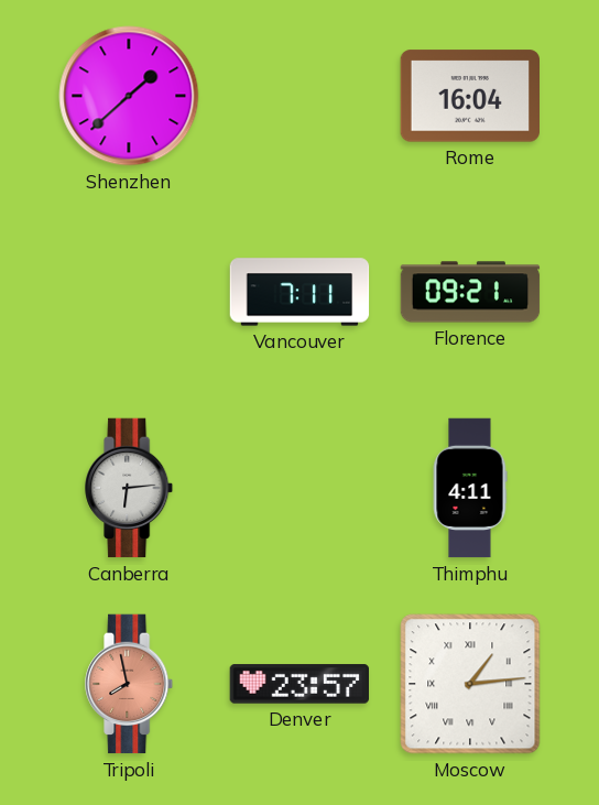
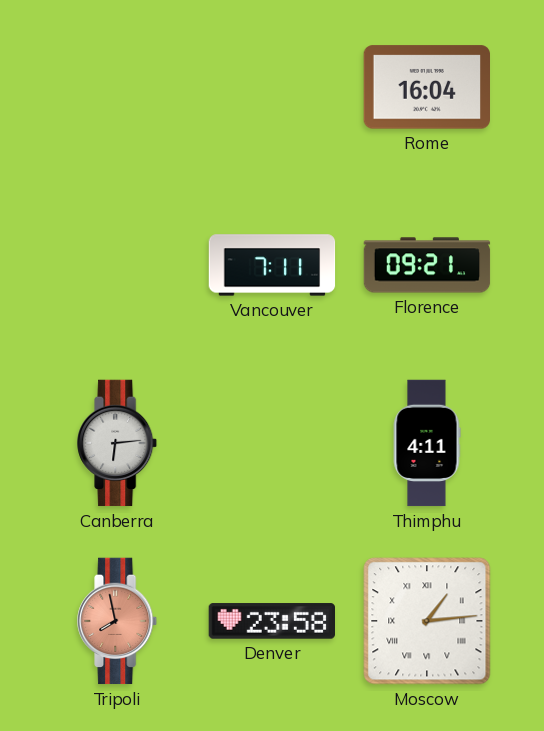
Shenzhen: 1:38 -> none
Denver: 23:57 -> 23:58
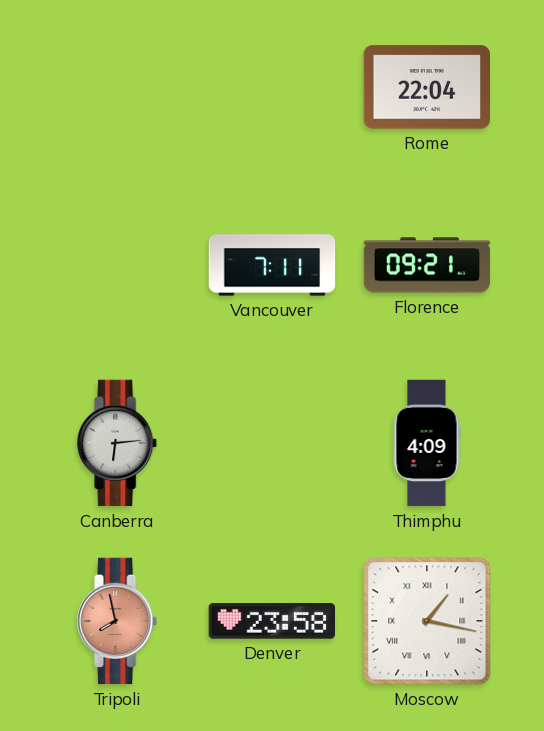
Rome: 16:04 -> 22:04
Thimphu: 4:11 -> 4:09
Moscow: 1:14 -> 1:17
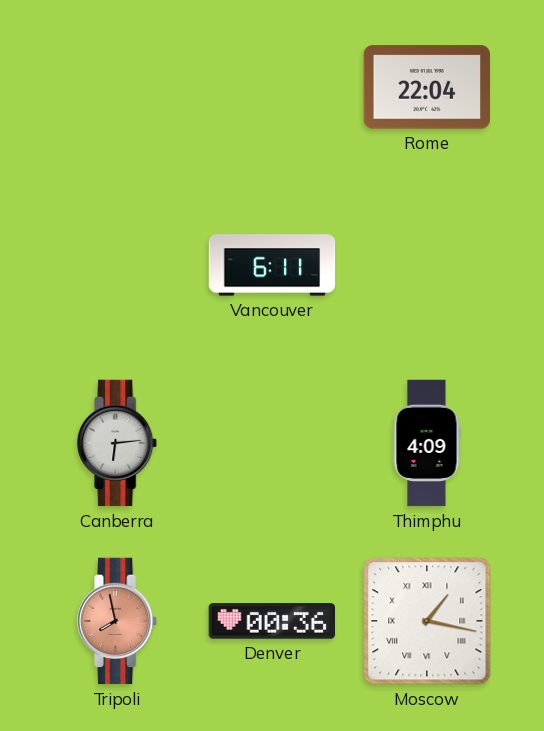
Vancouver: 7:11 -> 6:11
Florence: 09:21 -> none
Denver: 23:58 -> 00:36
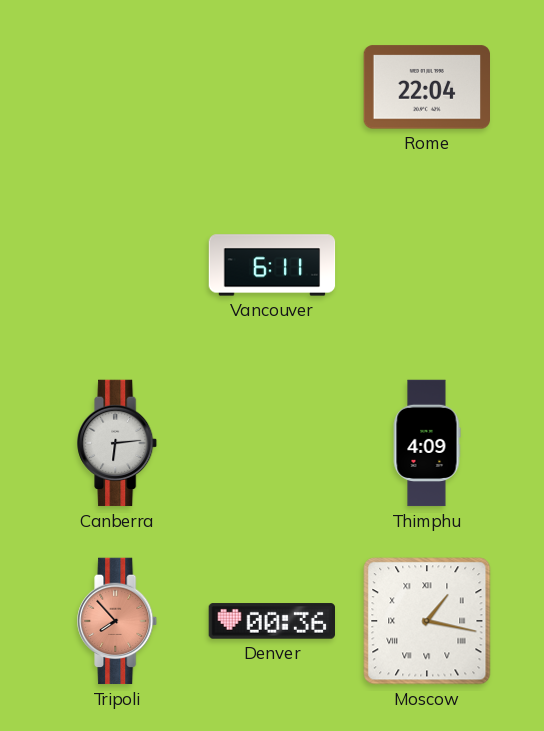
Tripoli: 7:58 -> 7:53
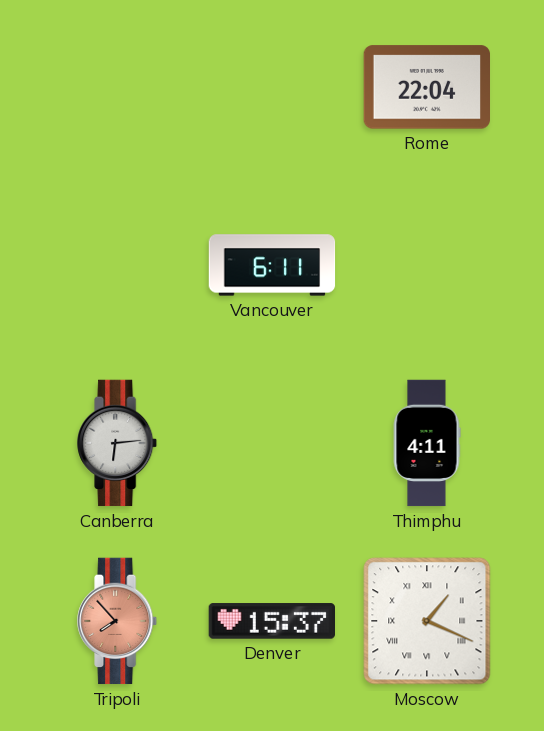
Thimphu: 4:09 -> 4:11
Denver: 00:36 -> 15:37
Moscow: 1:17 -> 1:19
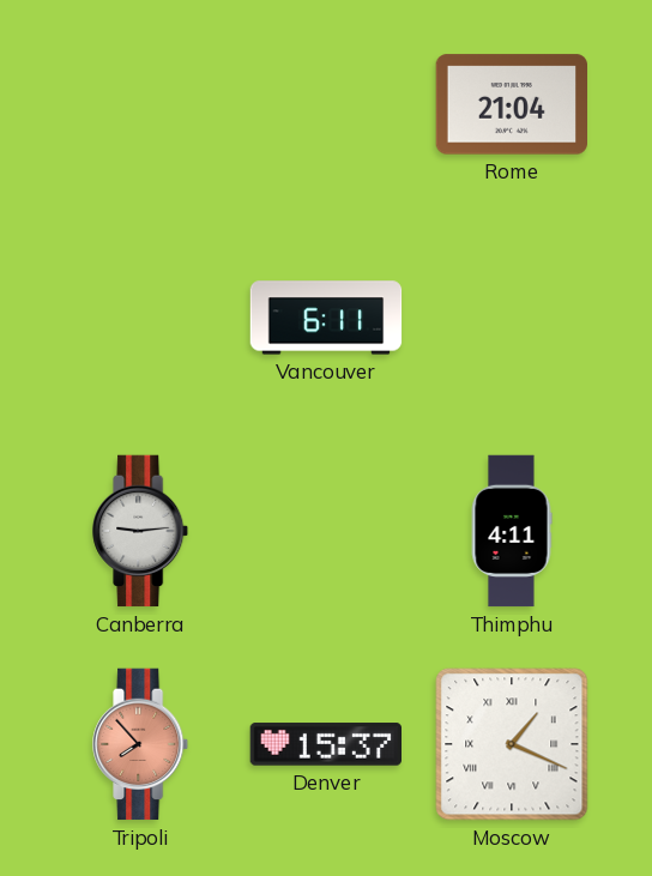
Rome: 22:04 -> 21:04
Canberra: 6:14 -> 9:14
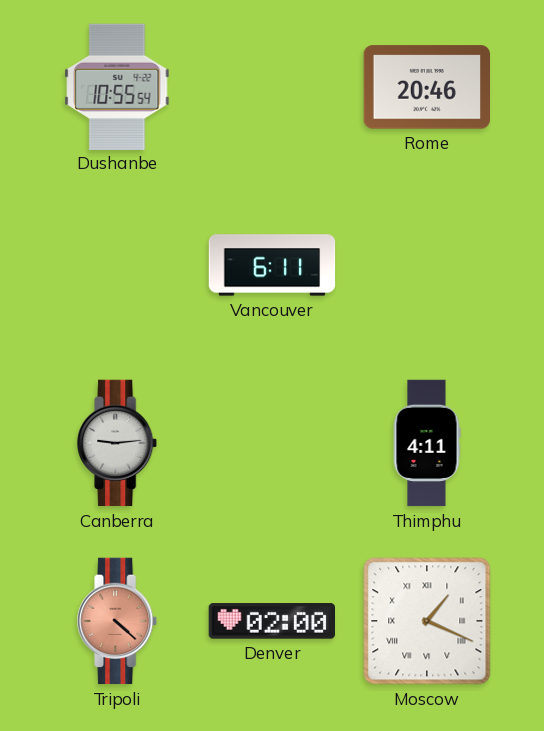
Dushanbe: none -> 10:55
Rome: 21:04 -> 20:46
Tripoli: 7:53 -> 4:22
Denver: 15:37 -> 02:00
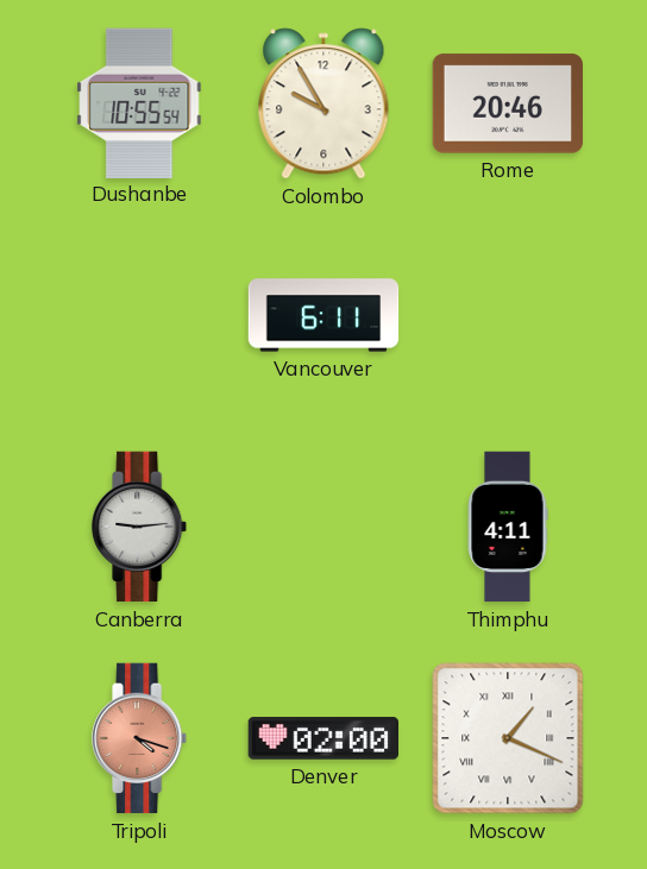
Colombo: none -> 9:55
Tripoli: 4:22 -> 4:18
